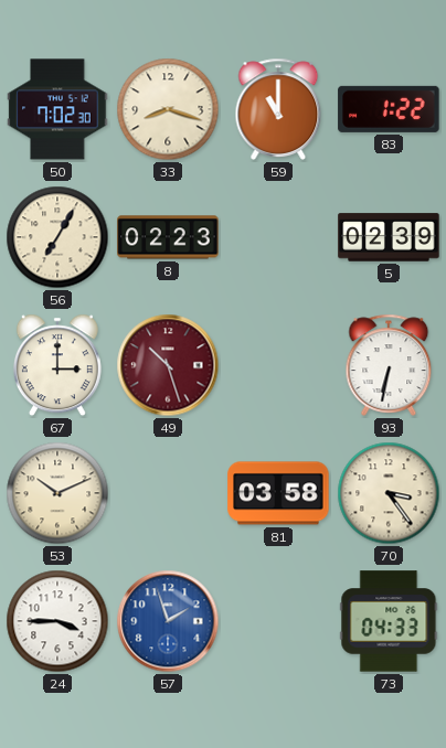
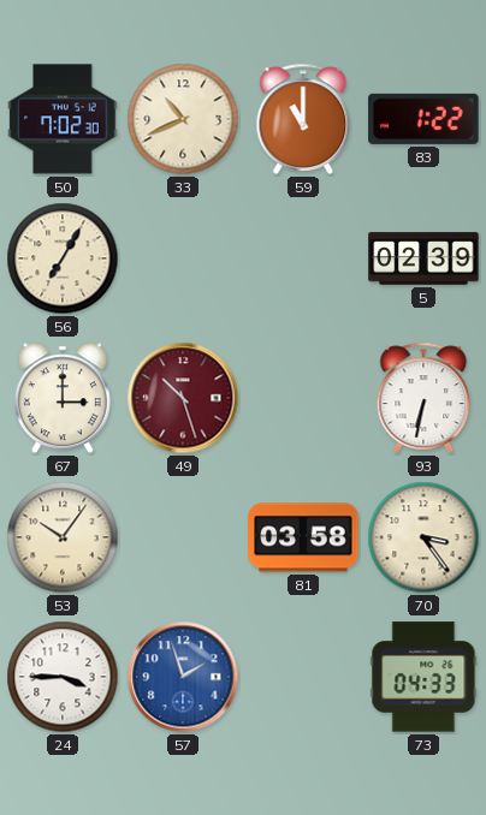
33: 8:18 -> 10:41
8: 02:23 -> none
53: 10:11 -> 10:06
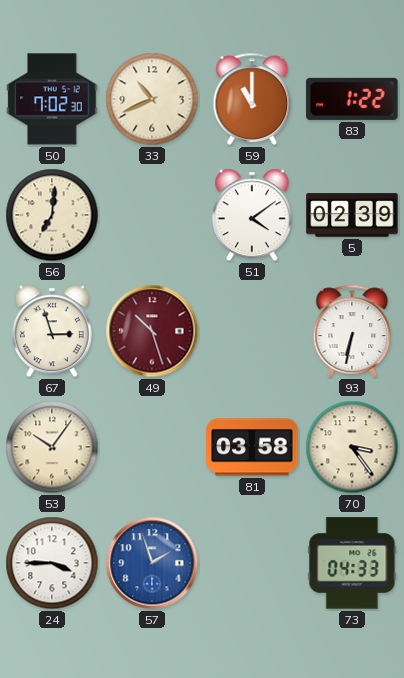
56: 7:05 -> 7:01
51: none -> 4:09
67: 3:00 -> 2:57
